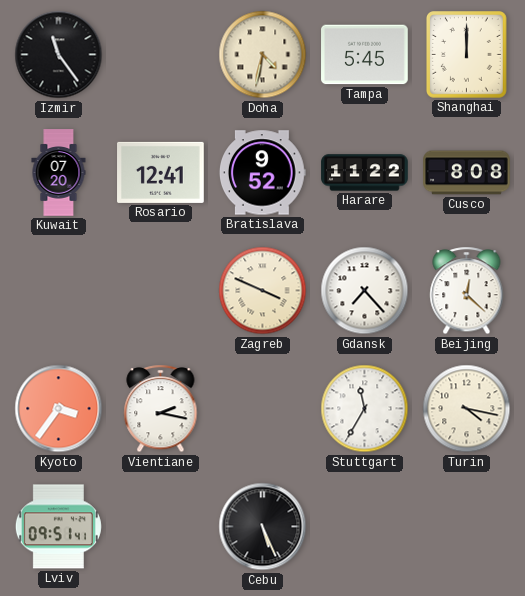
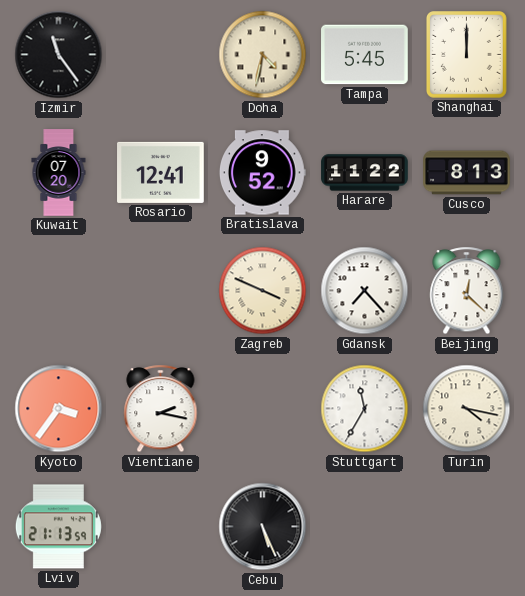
Cusco: 8:08 -> 8:13
Lviv: 09:51 -> 21:13
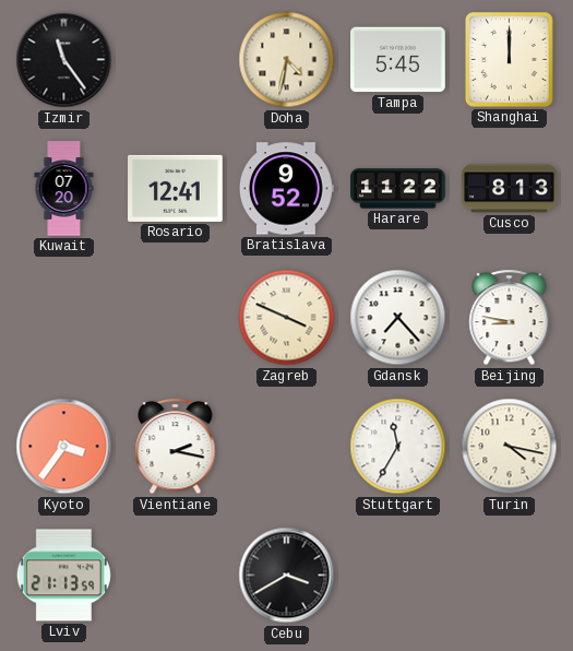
Beijing: 12:22 -> 8:47
Cebu: 5:26 -> 3:40
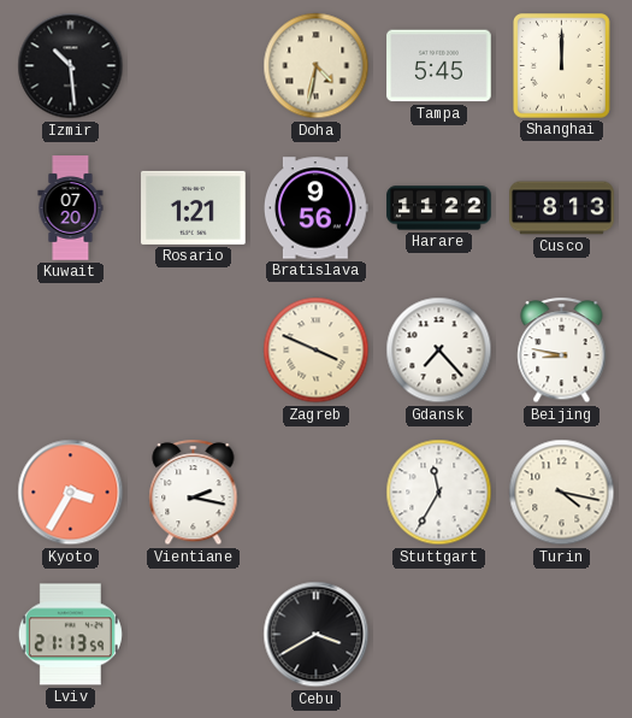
Izmir: 11:24 -> 10:29
Rosario: 12:41 -> 1:21
Bratislava: 9:52 -> 9:56
Kyoto: 3:36 -> 3:35
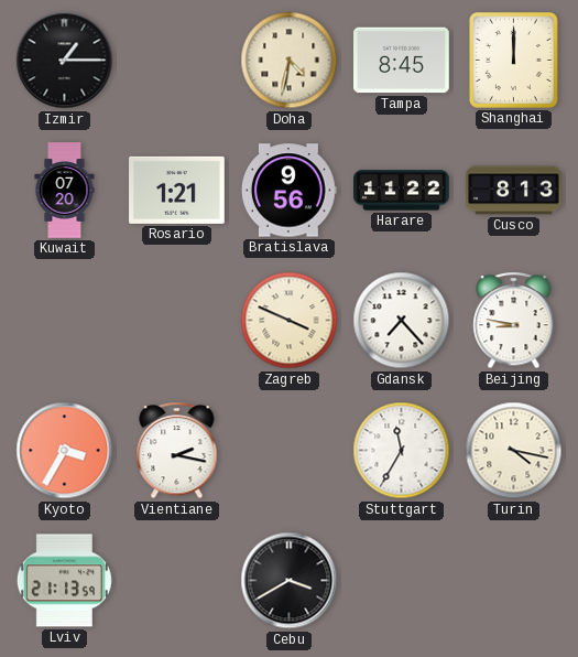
Izmir: 10:29 -> 1:15
Tampa: 5:45 -> 8:45
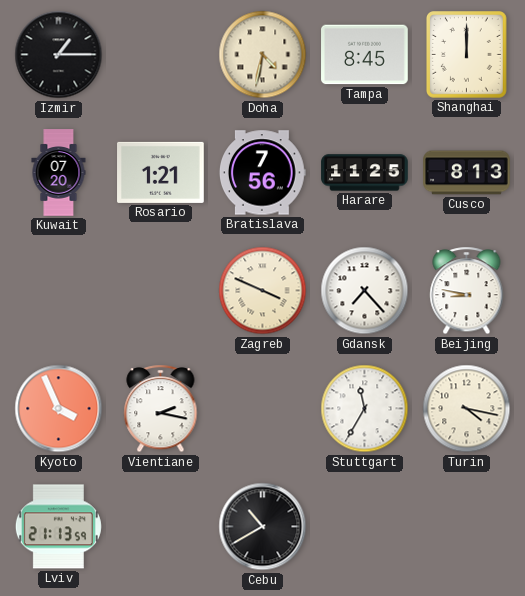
Bratislava: 9:56 -> 7:56
Harare: 11:22 -> 11:25
Kyoto: 3:35 -> 3:56
Cebu: 3:40 -> 10:40
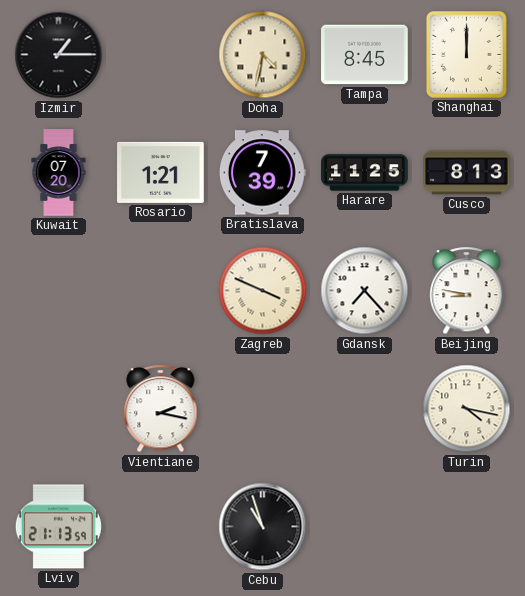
Bratislava: 7:56 -> 7:39
Kyoto: 3:56 -> none
Stuttgart: 11:35 -> none
Cebu: 10:40 -> 10:57
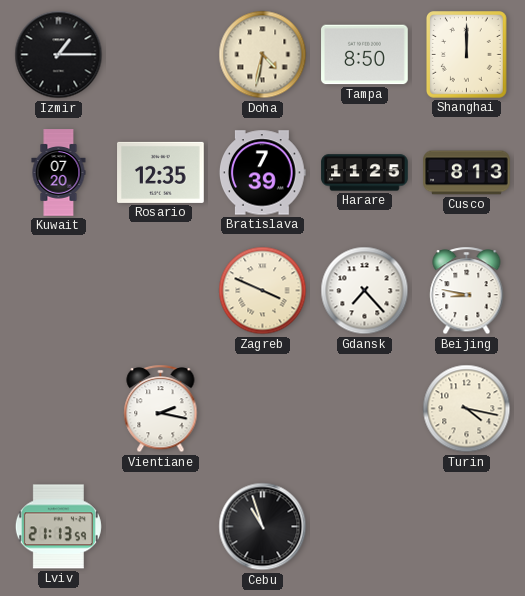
Tampa: 8:45 -> 8:50
Rosario: 1:21 -> 12:35
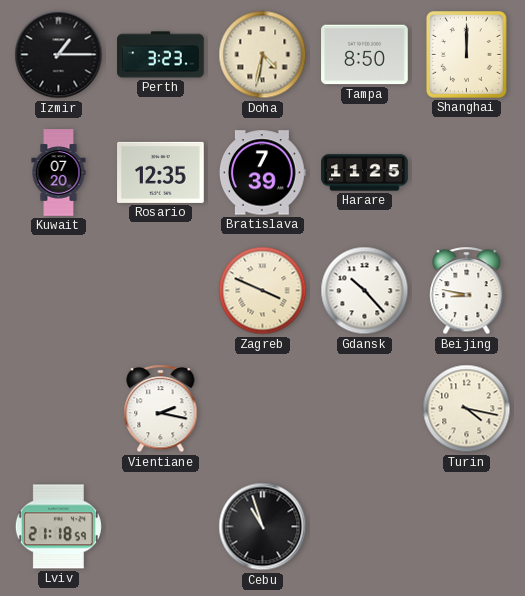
Perth: none -> 3:23
Cusco: 8:13 -> none
Gdansk: 7:23 -> 10:23
Lviv: 21:13 -> 21:18
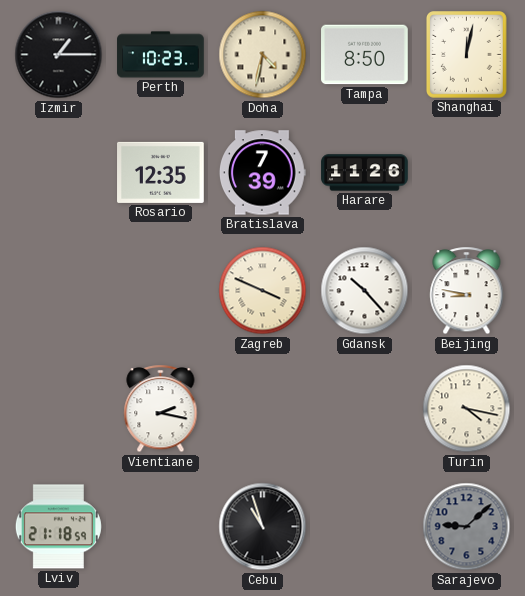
Perth: 3:23 -> 10:23
Shanghai: 12:00 -> 12:02
Kuwait: 07:20 -> none
Harare: 11:25 -> 11:26
Sarajevo: none -> 9:08
